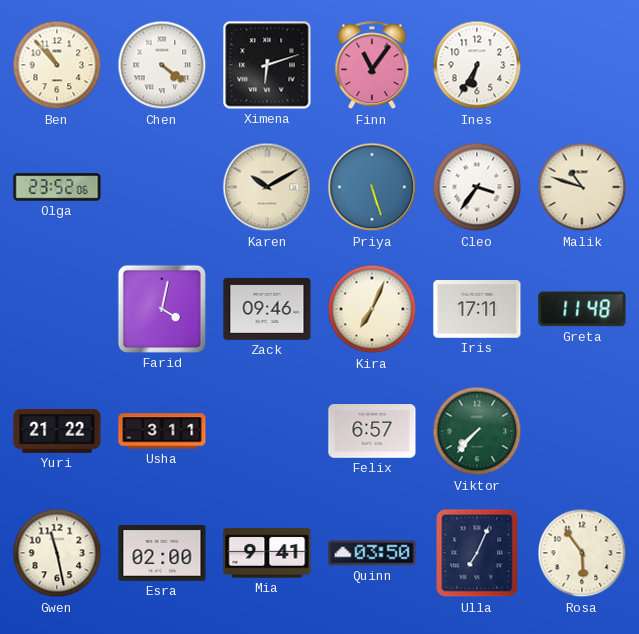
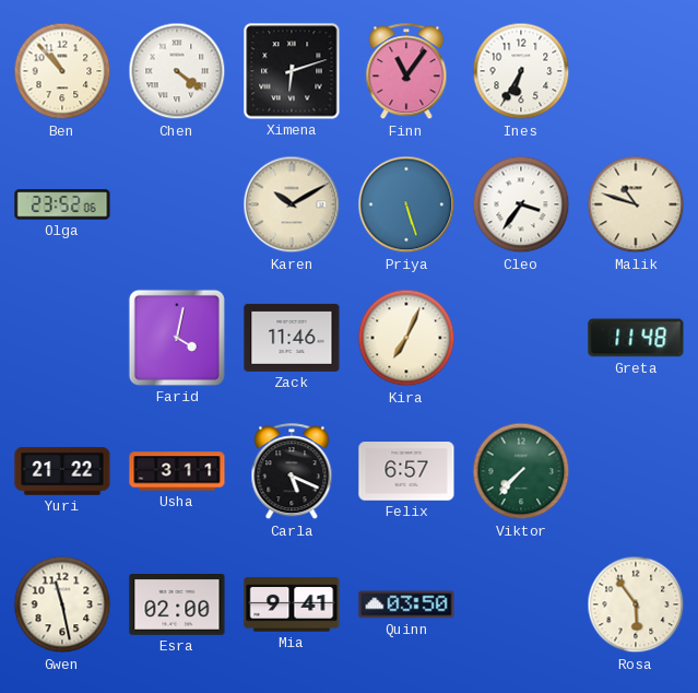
Zack: 09:46 -> 11:46
Iris: 17:11 -> none
Carla: none -> 5:19
Ulla: 7:04 -> none
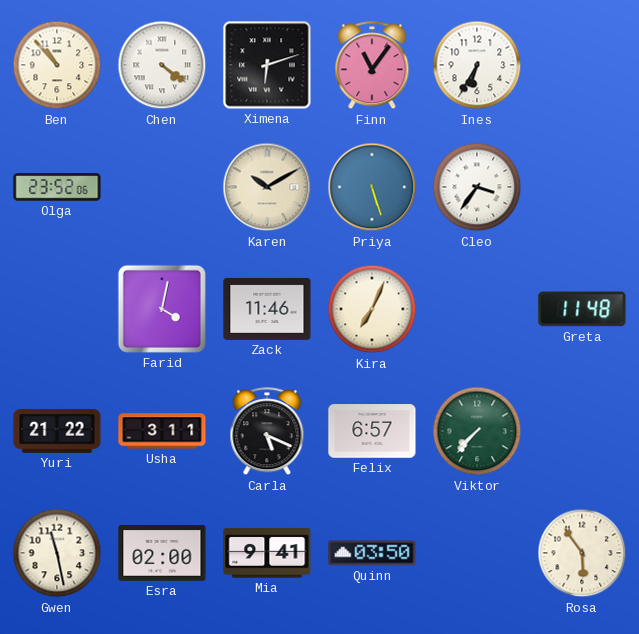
Malik: 10:48 -> none
